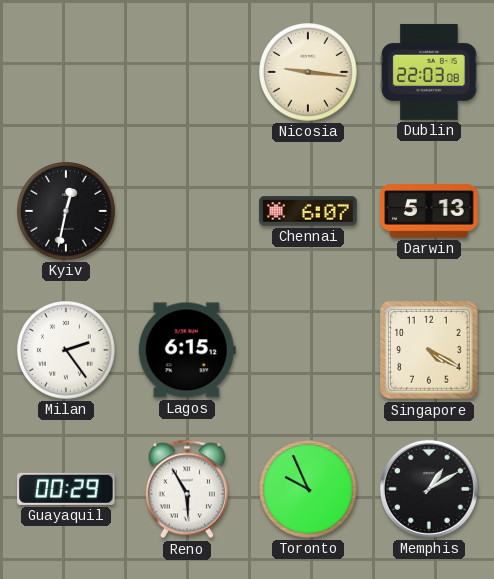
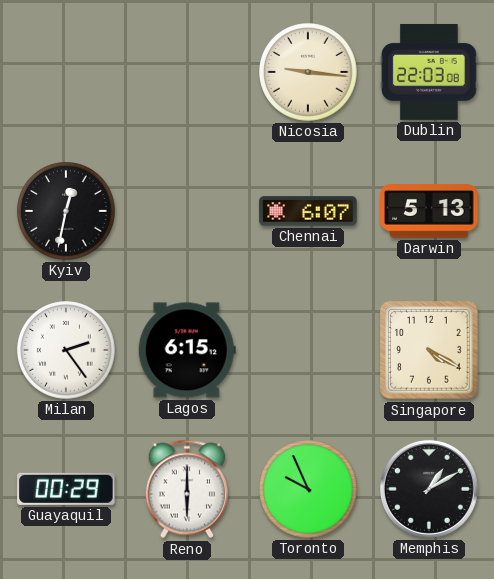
Reno: 5:55 -> 6:00
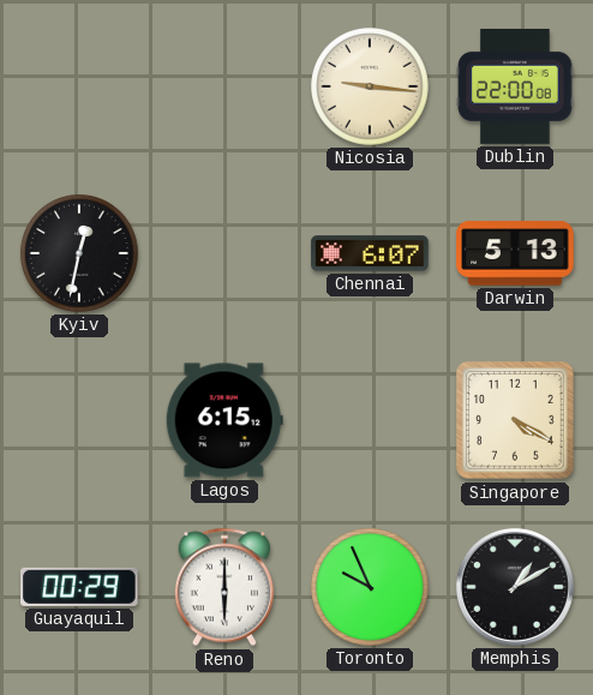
Dublin: 22:03 -> 22:00
Milan: 2:24 -> none
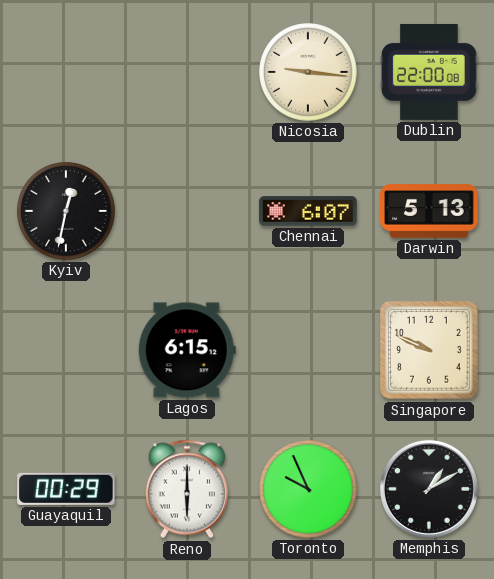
Singapore: 4:20 -> 9:49
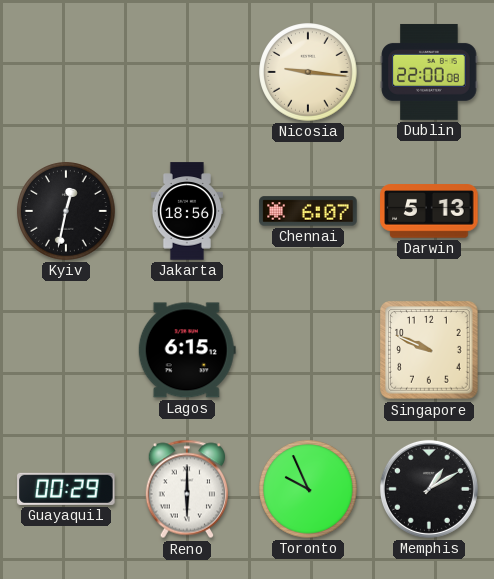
Jakarta: none -> 18:56
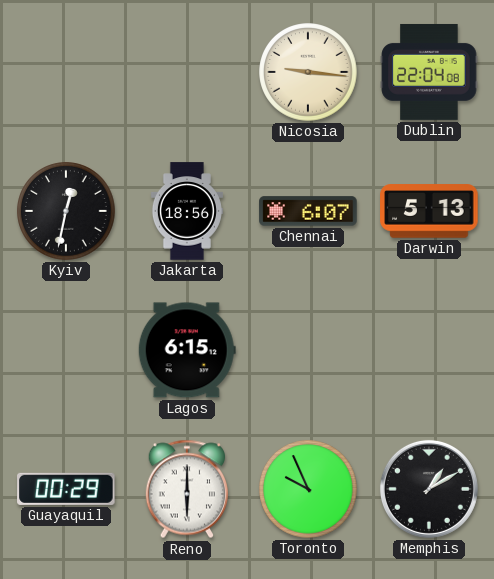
Dublin: 22:00 -> 22:04
Singapore: 9:49 -> none
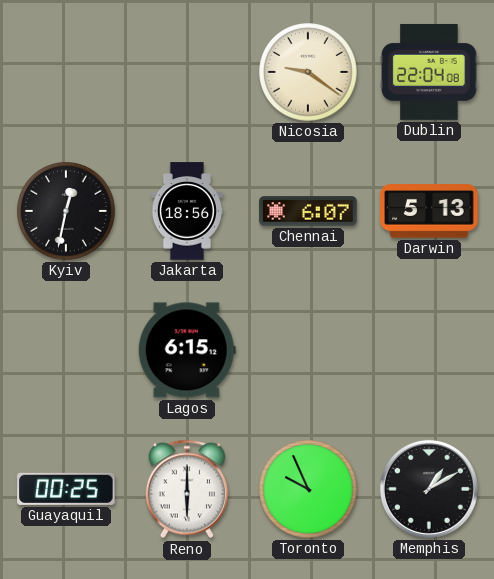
Nicosia: 9:16 -> 9:21
Guayaquil: 00:29 -> 00:25
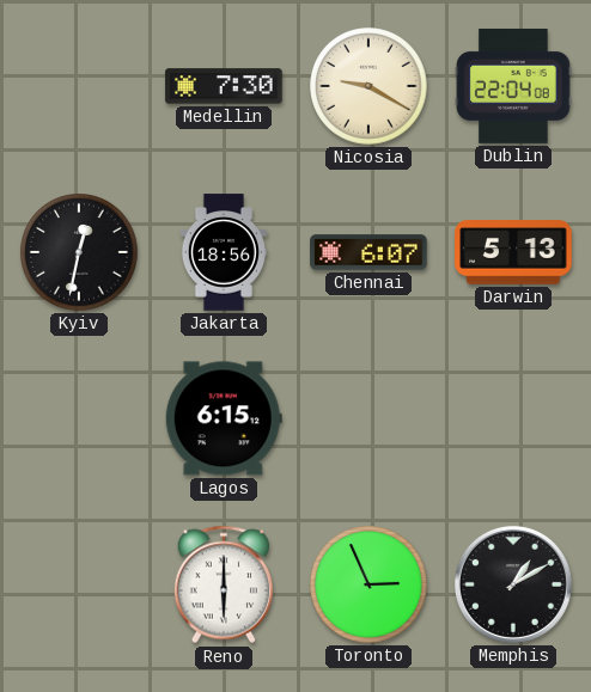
Medellin: none -> 7:30
Nicosia: 9:21 -> 9:20
Guayaquil: 00:25 -> none
Toronto: 9:56 -> 2:56
